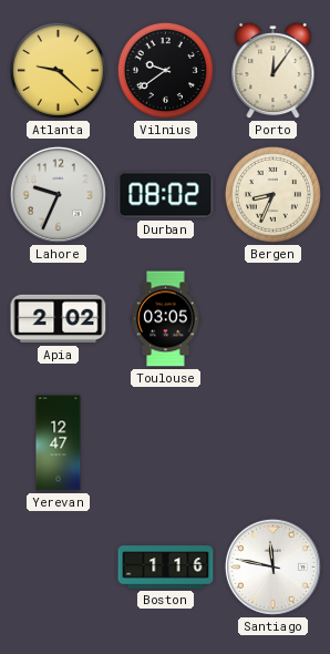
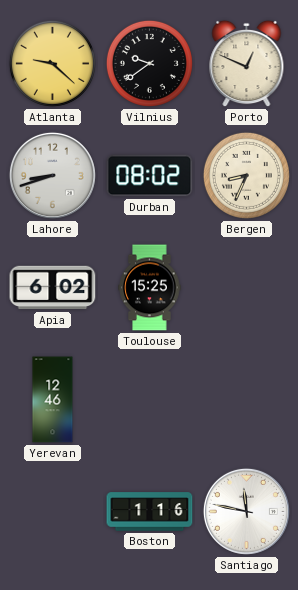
Porto: 12:06 -> 12:49
Lahore: 9:34 -> 8:42
Apia: 2:02 -> 6:02
Toulouse: 03:05 -> 15:25
Yerevan: 12:47 -> 12:46
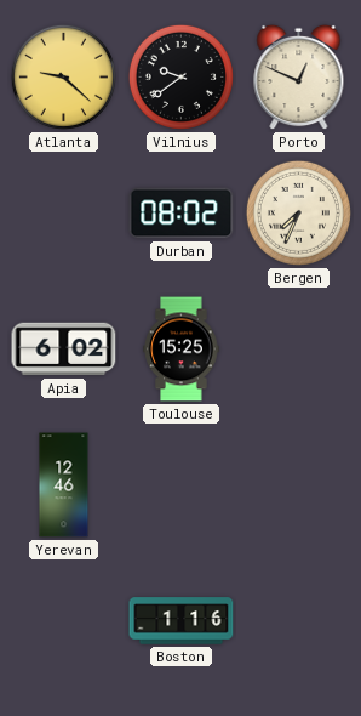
Lahore: 8:42 -> none
Bergen: 8:34 -> 7:34
Santiago: 11:47 -> none
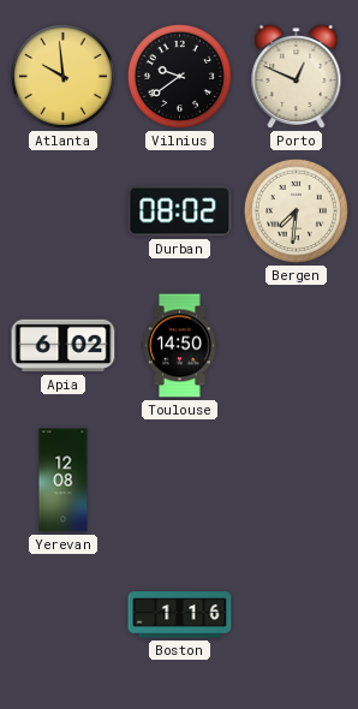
Atlanta: 9:22 -> 9:59
Bergen: 7:34 -> 7:31
Toulouse: 15:25 -> 14:50
Yerevan: 12:46 -> 12:08
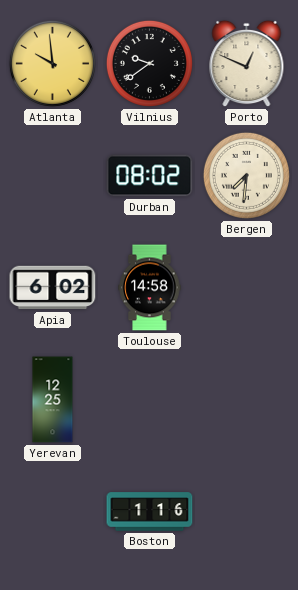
Toulouse: 14:50 -> 14:58
Yerevan: 12:08 -> 12:25
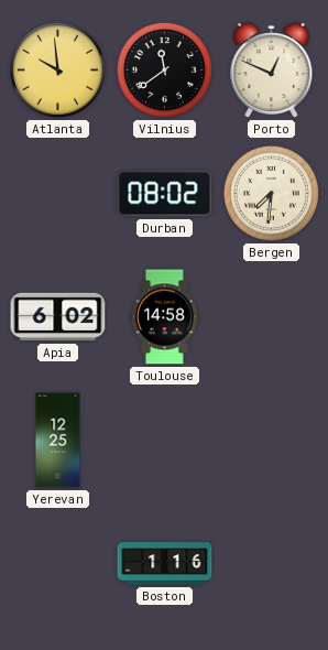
Vilnius: 9:39 -> 11:39
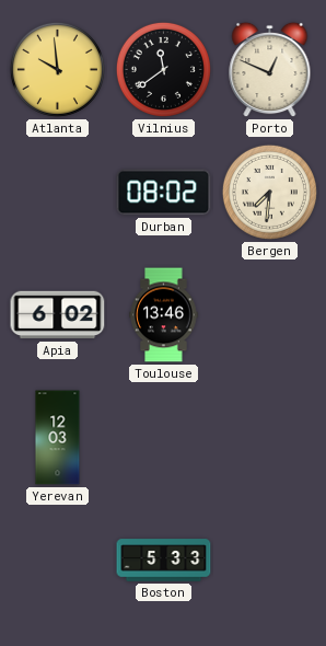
Toulouse: 14:58 -> 13:46
Yerevan: 12:25 -> 12:03
Boston: 1:16 -> 5:33
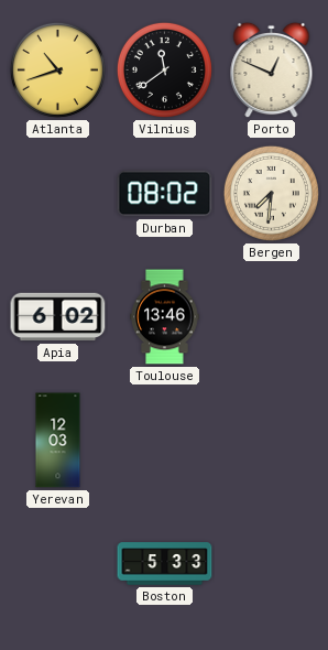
Atlanta: 9:59 -> 10:42
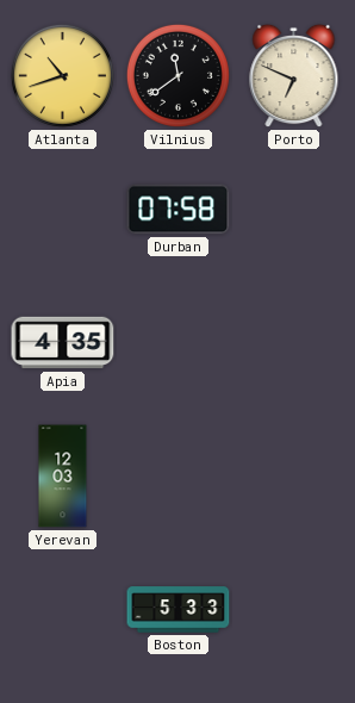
Porto: 12:49 -> 6:49
Durban: 08:02 -> 07:58
Bergen: 7:31 -> none
Apia: 6:02 -> 4:35
Toulouse: 13:46 -> none
